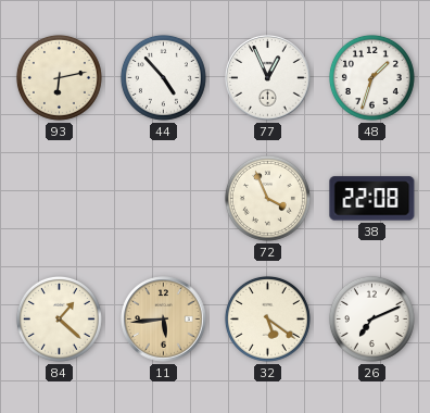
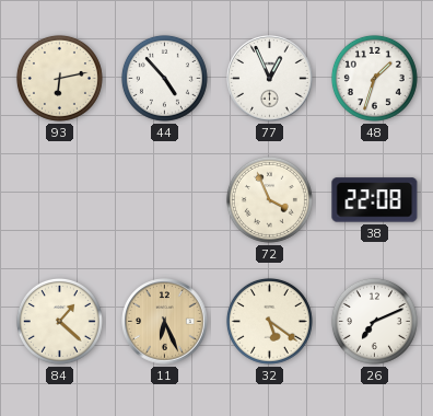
11: 5:44 -> 6:26
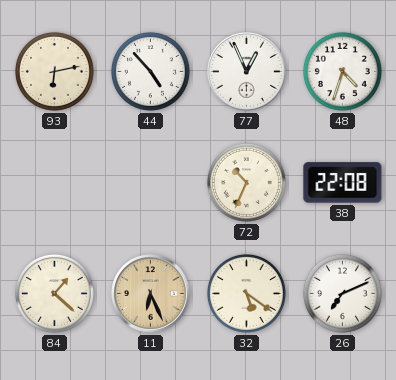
48: 1:33 -> 4:33
72: 3:56 -> 10:34
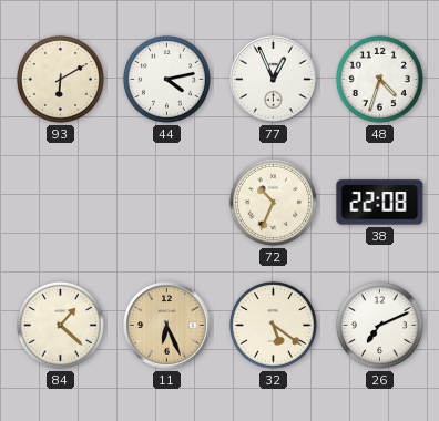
93: 6:13 -> 6:10
44: 4:53 -> 4:13
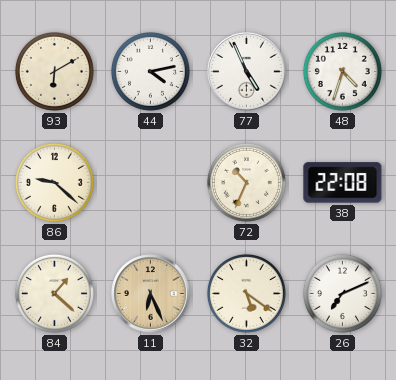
77: 12:56 -> 4:56
86: none -> 9:22
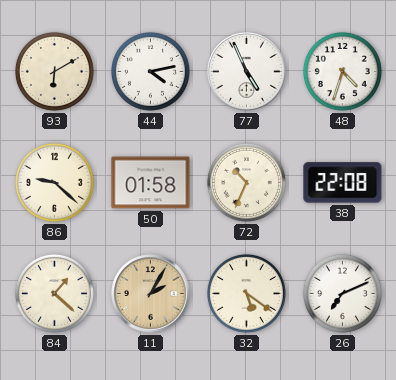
50: none -> 01:58
11: 6:26 -> 2:05
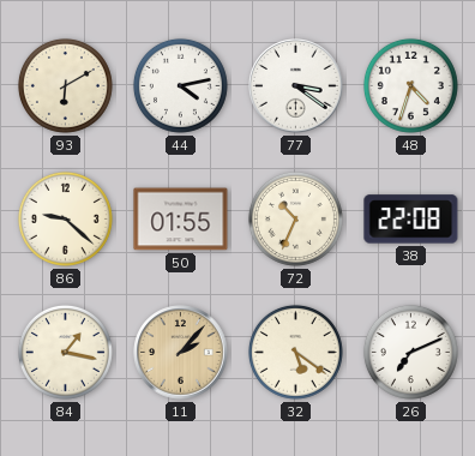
77: 4:56 -> 3:21
50: 01:58 -> 01:55
84: 1:22 -> 1:17
11: 2:05 -> 2:07
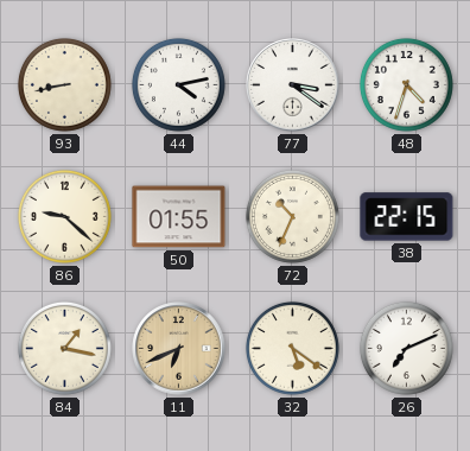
93: 6:10 -> 8:43
38: 22:08 -> 22:15
11: 2:07 -> 6:41
